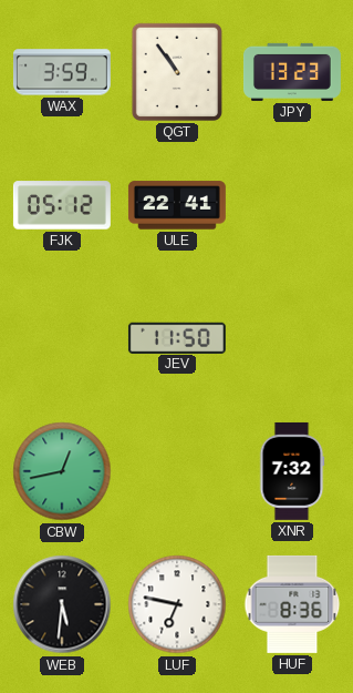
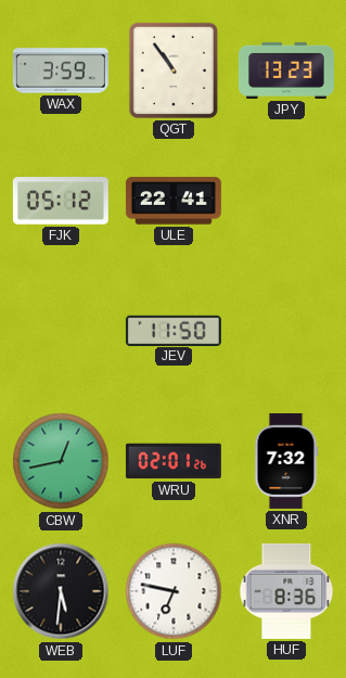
WRU: none -> 02:01
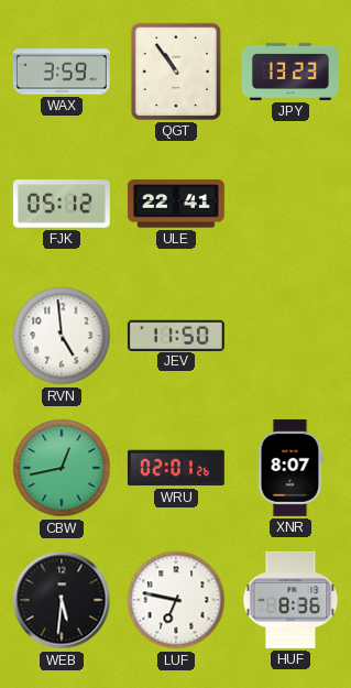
RVN: none -> 4:59
XNR: 7:32 -> 8:07
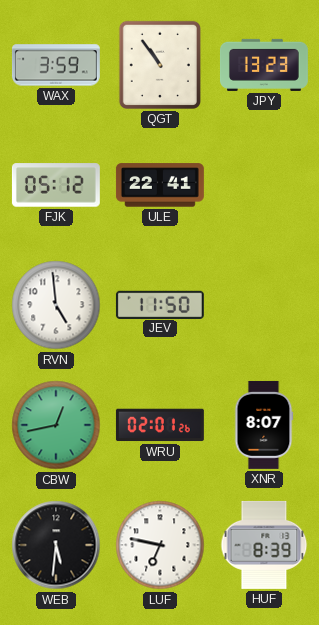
HUF: 8:36 -> 8:39
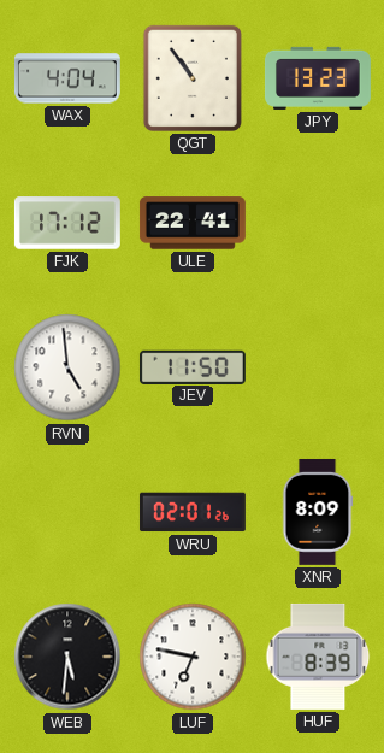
WAX: 3:59 -> 4:04
FJK: 05:12 -> 17:12
CBW: 12:43 -> none
XNR: 8:07 -> 8:09
